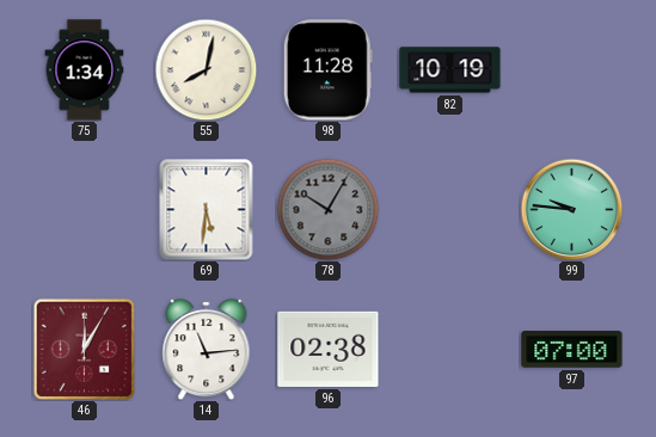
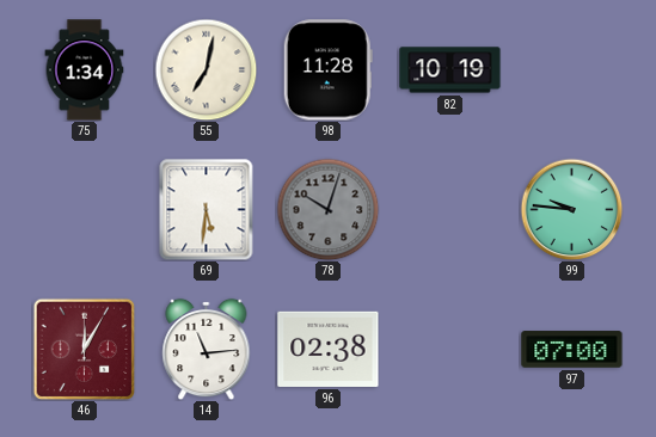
55: 8:02 -> 7:02
78: 10:05 -> 10:03
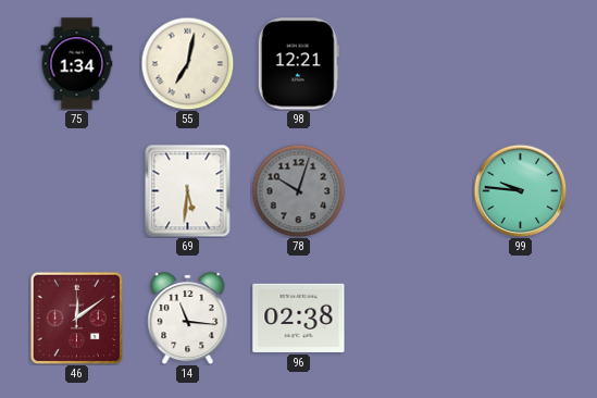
98: 11:28 -> 12:21
82: 10:19 -> none
46: 12:05 -> 12:09
14: 11:14 -> 11:16
97: 07:00 -> none
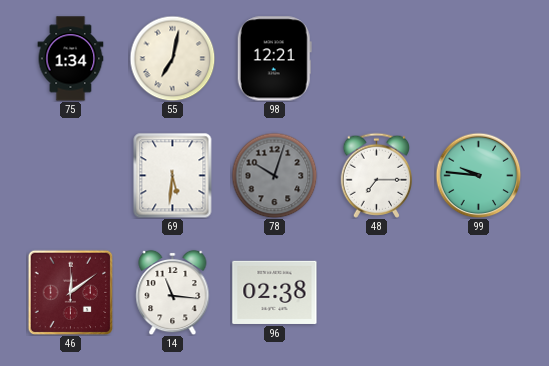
48: none -> 7:15
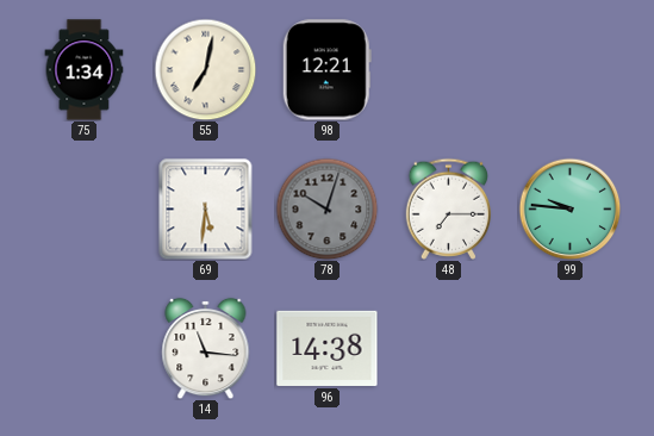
46: 12:09 -> none
96: 02:38 -> 14:38
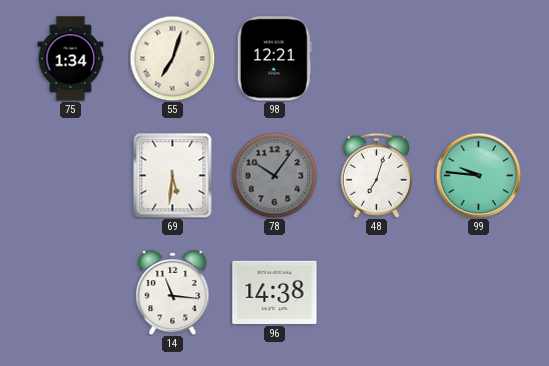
55: 7:02 -> 7:03
78: 10:03 -> 10:06
48: 7:15 -> 7:03
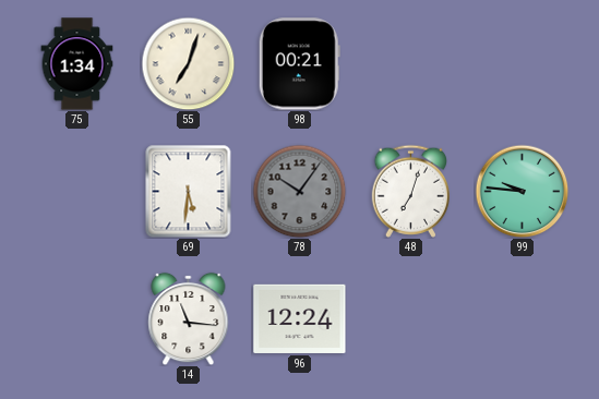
98: 12:21 -> 00:21
96: 14:38 -> 12:24
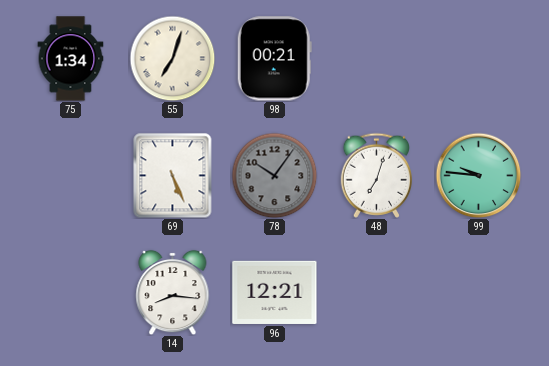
69: 5:31 -> 5:26
14: 11:16 -> 8:16
96: 12:24 -> 12:21
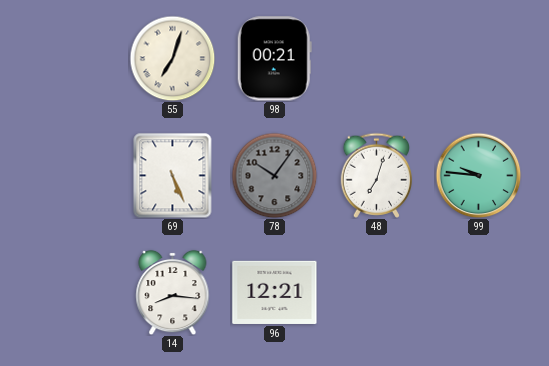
75: 1:34 -> none
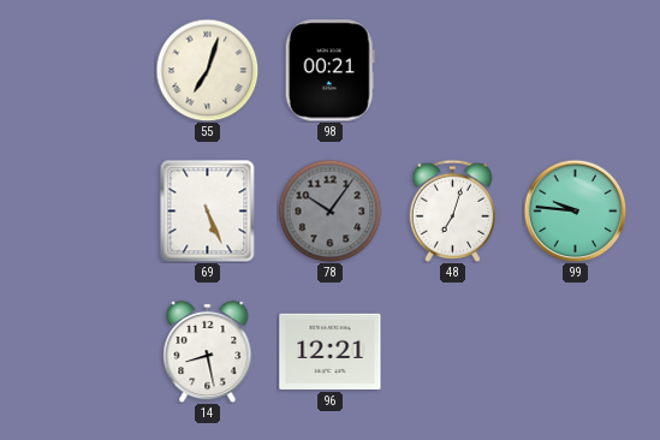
14: 8:16 -> 8:28
